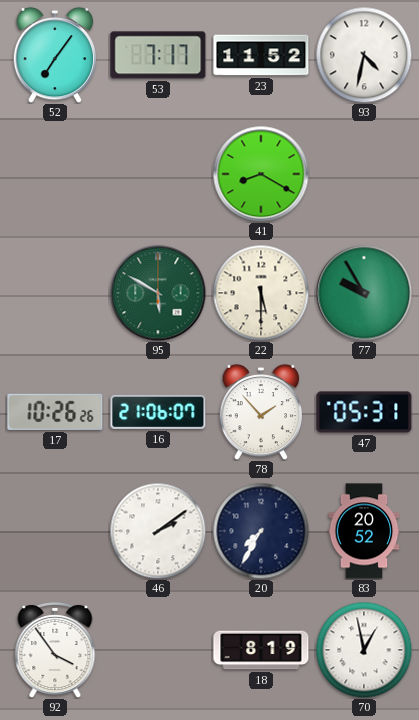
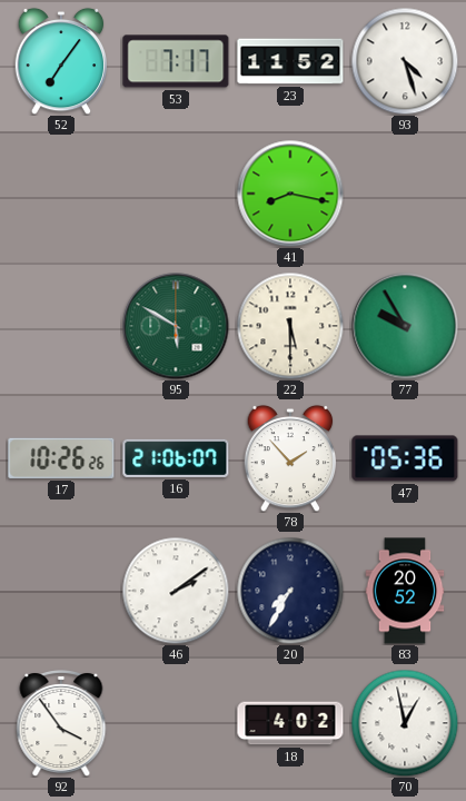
93: 4:32 -> 4:27
41: 8:20 -> 8:17
47: 05:31 -> 05:36
18: 8:19 -> 4:02
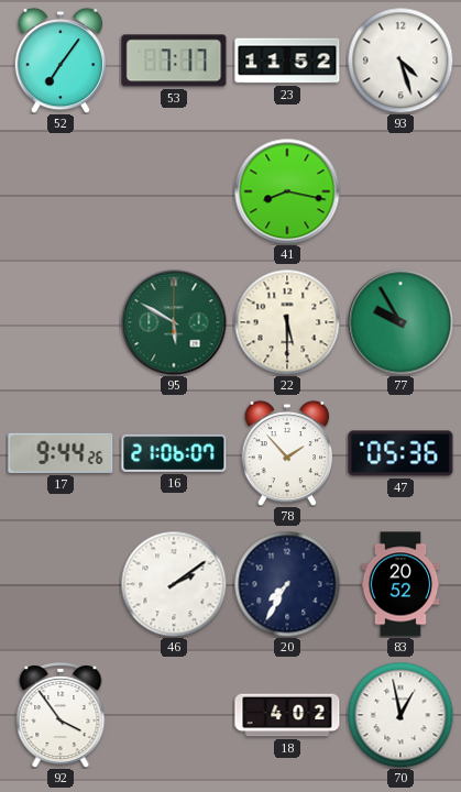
17: 10:26 -> 9:44
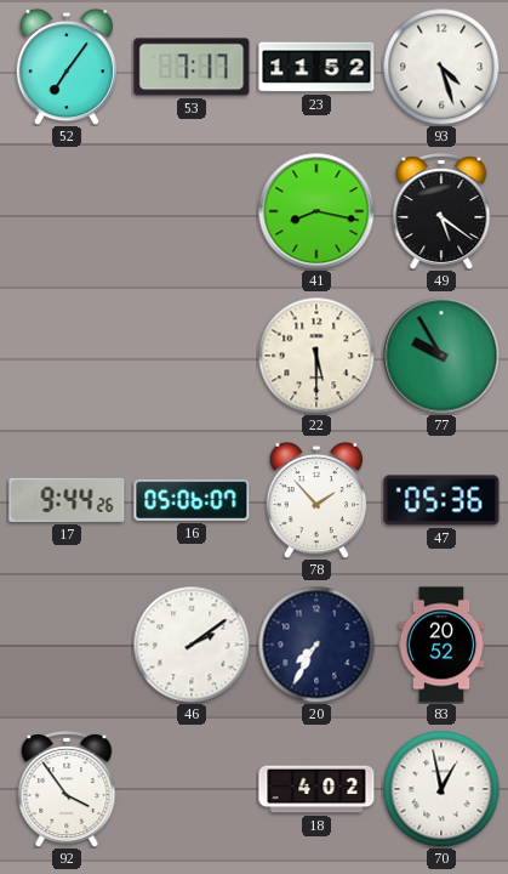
49: none -> 5:21
95: 5:50 -> none
16: 21:06 -> 05:06
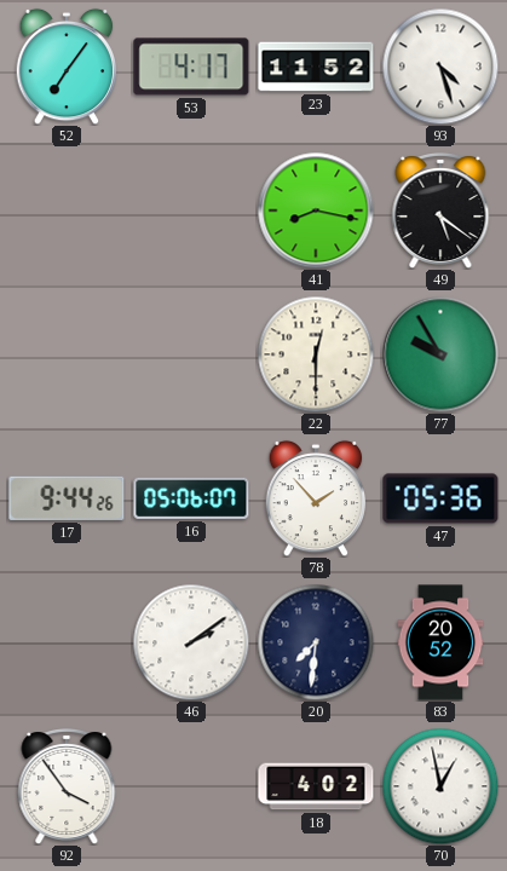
53: 7:17 -> 4:17
22: 5:30 -> 12:30
20: 7:35 -> 7:31
